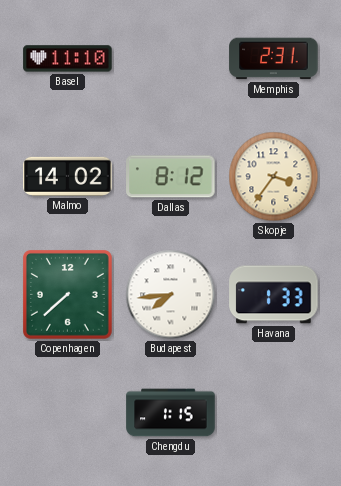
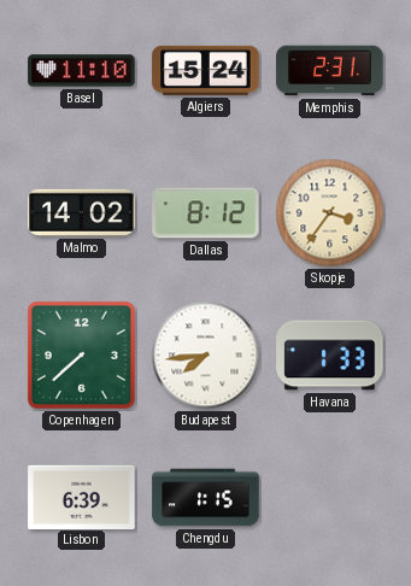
Algiers: none -> 15:24
Lisbon: none -> 6:39
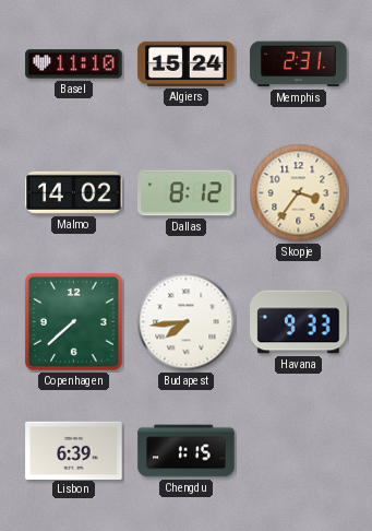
Havana: 1:33 -> 9:33
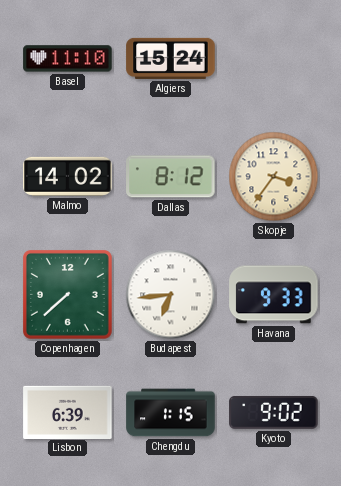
Memphis: 2:31 -> none
Budapest: 7:44 -> 6:44
Kyoto: none -> 9:02
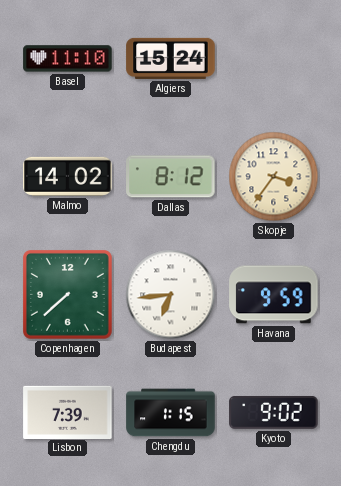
Havana: 9:33 -> 9:59
Lisbon: 6:39 -> 7:39
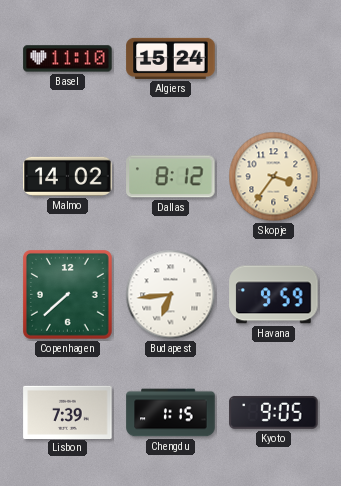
Kyoto: 9:02 -> 9:05
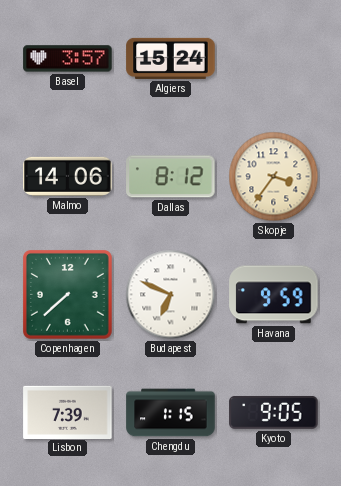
Basel: 11:10 -> 3:57
Malmo: 14:02 -> 14:06
Budapest: 6:44 -> 6:49
